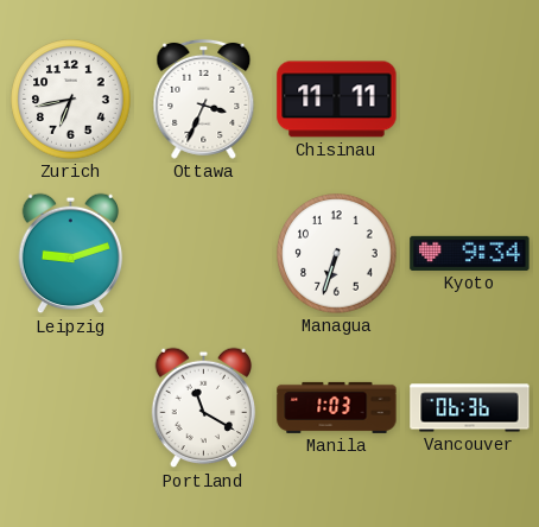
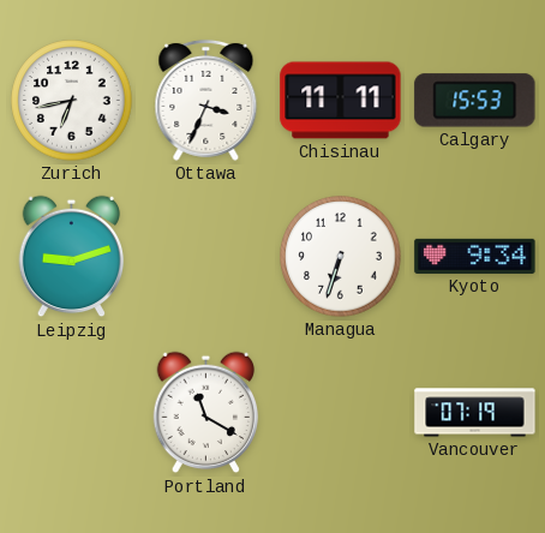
Calgary: none -> 15:53
Manila: 1:03 -> none
Vancouver: 06:36 -> 07:19
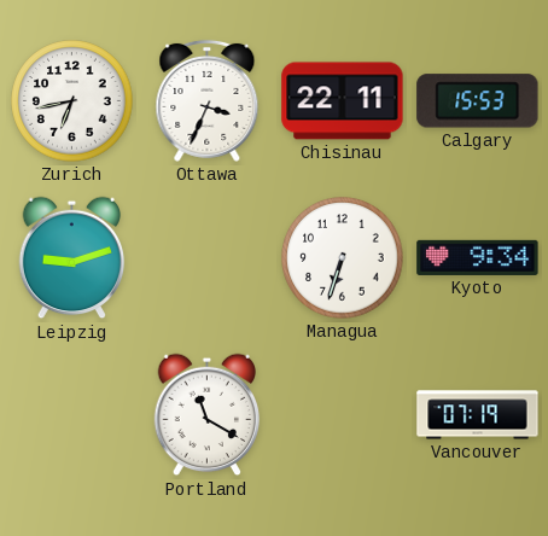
Chisinau: 11:11 -> 22:11
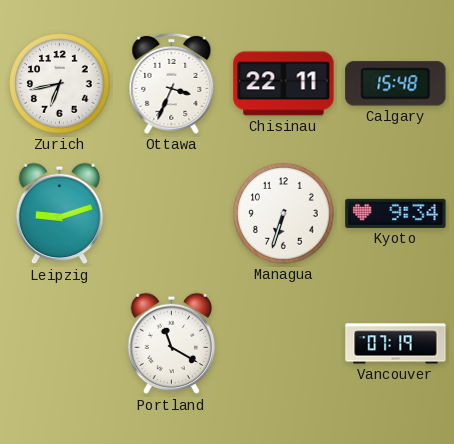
Calgary: 15:53 -> 15:48
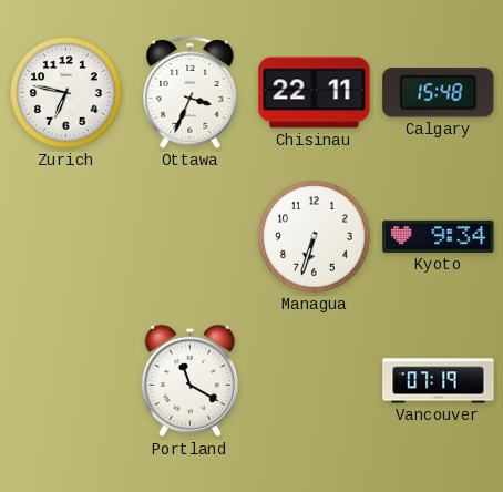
Zurich: 6:43 -> 6:47
Leipzig: 9:12 -> none
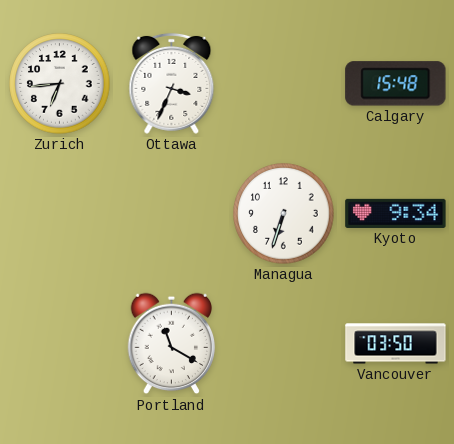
Zurich: 6:47 -> 6:44
Chisinau: 22:11 -> none
Vancouver: 07:19 -> 03:50
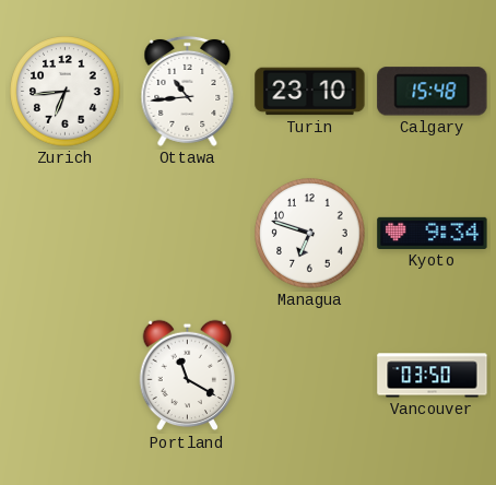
Ottawa: 3:34 -> 10:44
Turin: none -> 23:10
Managua: 6:33 -> 6:48
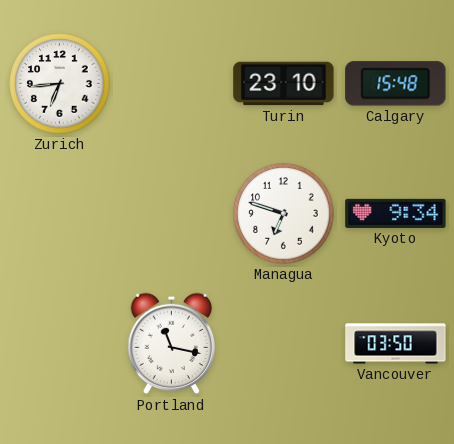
Ottawa: 10:44 -> none
Portland: 11:20 -> 11:17
